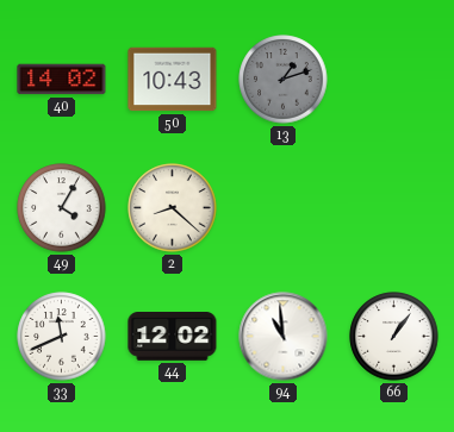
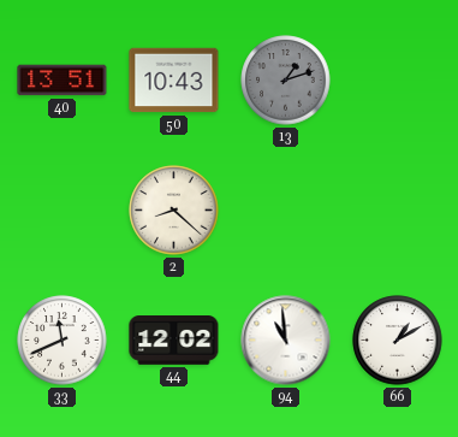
40: 14:02 -> 13:51
49: 4:05 -> none
66: 1:06 -> 1:10
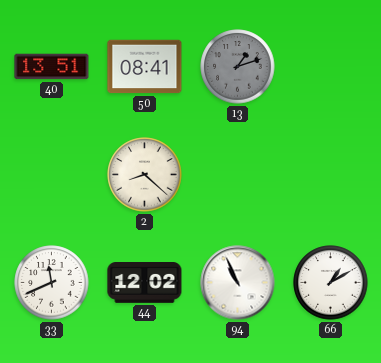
50: 10:43 -> 08:41
94: 10:59 -> 10:56
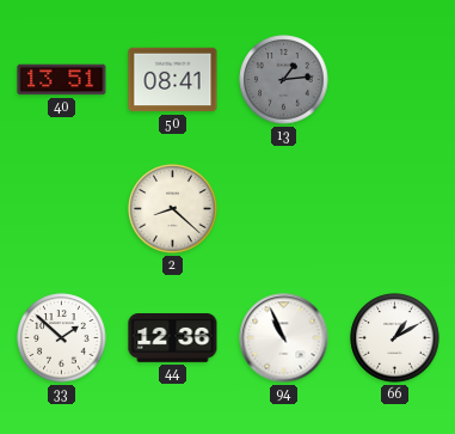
13: 1:12 -> 1:14
33: 11:41 -> 1:52
44: 12:02 -> 12:36
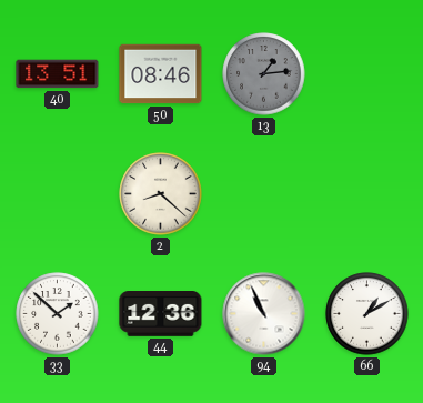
50: 08:41 -> 08:46
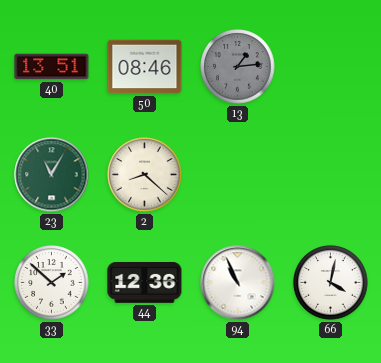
23: none -> 11:05
66: 1:10 -> 4:02
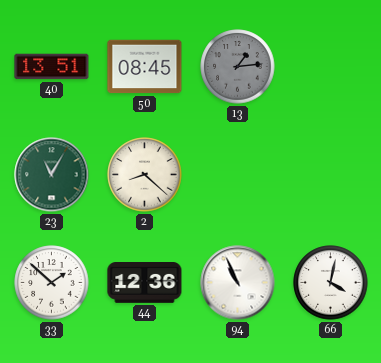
50: 08:46 -> 08:45
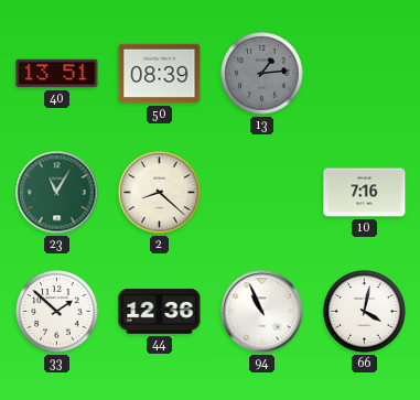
50: 08:45 -> 08:39
10: none -> 7:16
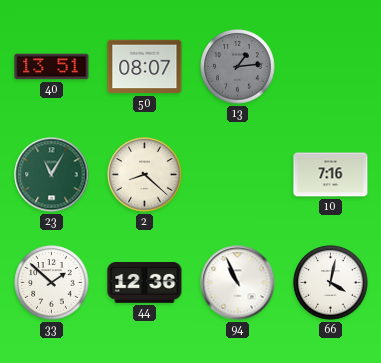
50: 08:39 -> 08:07
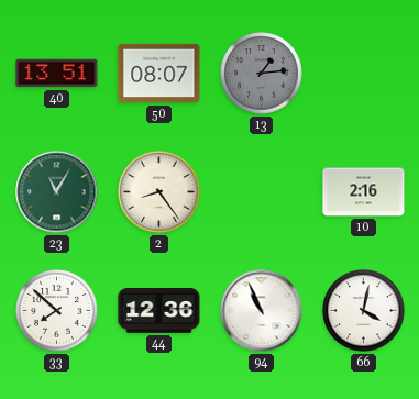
2: 8:22 -> 8:24
10: 7:16 -> 2:16
33: 1:52 -> 7:52
